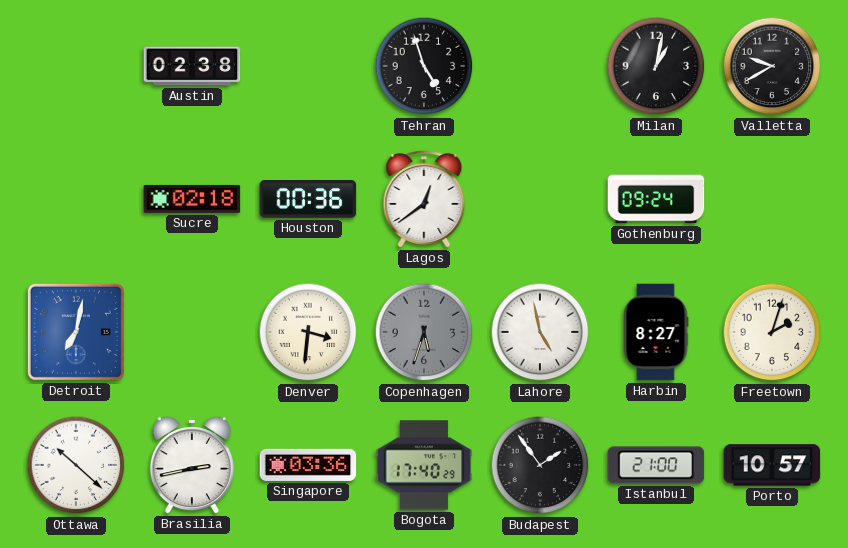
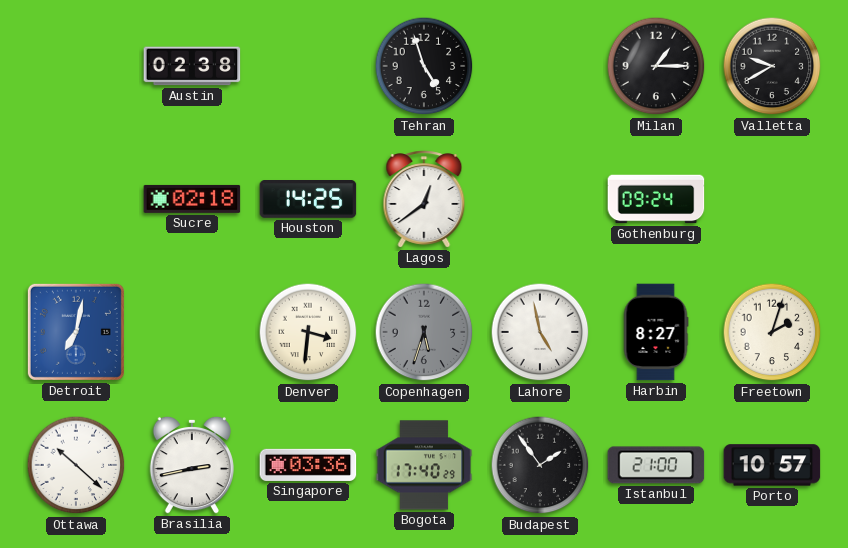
Milan: 1:02 -> 1:15
Houston: 00:36 -> 14:25
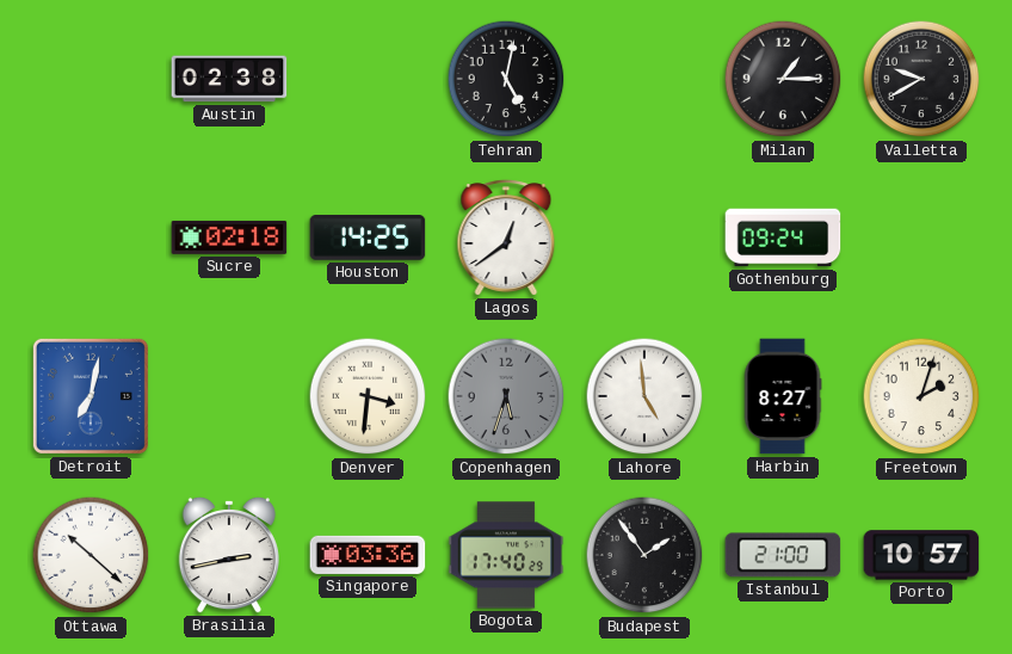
Tehran: 4:57 -> 5:02
Lahore: 4:58 -> 4:59
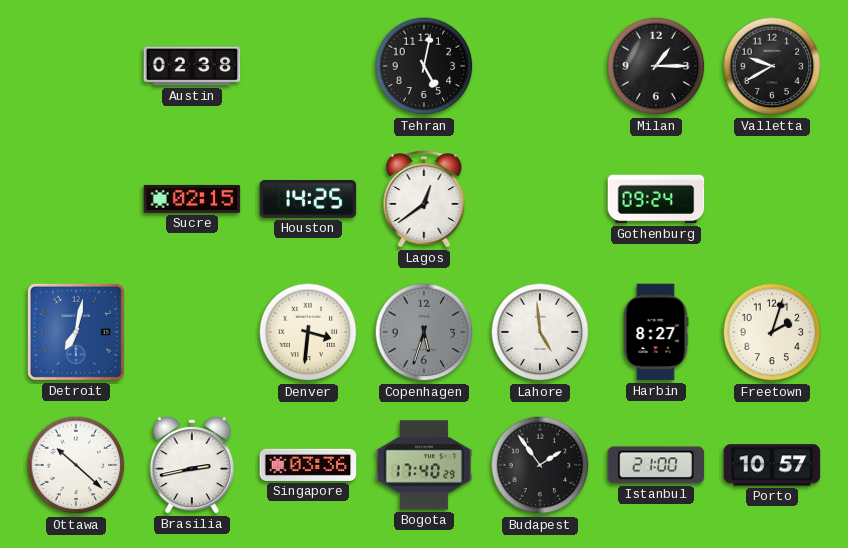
Sucre: 02:18 -> 02:15
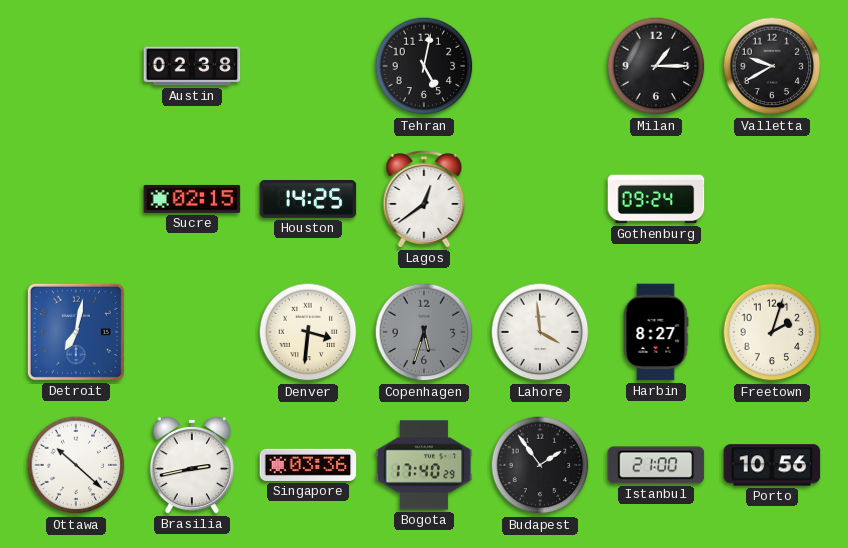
Lahore: 4:59 -> 3:59
Porto: 10:57 -> 10:56
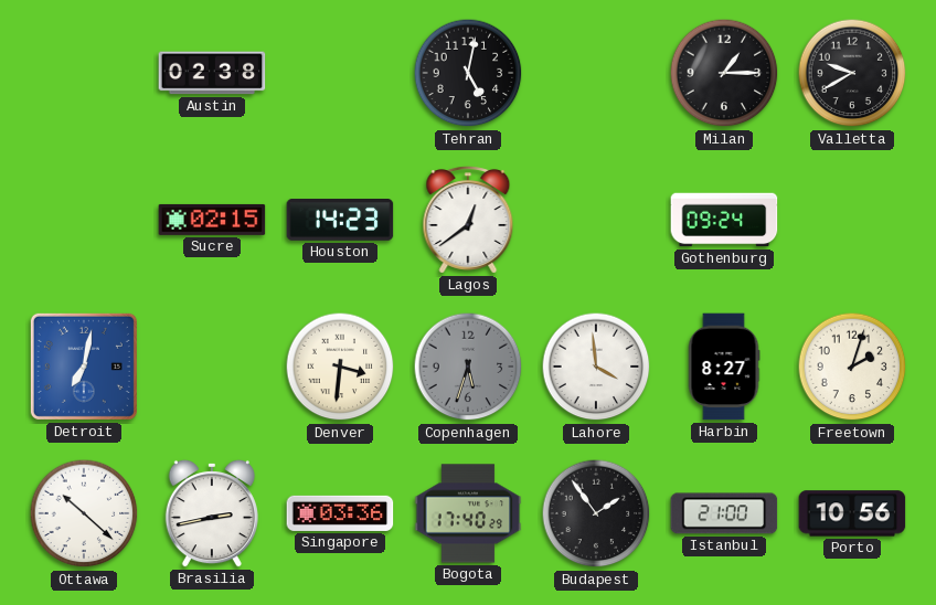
Houston: 14:25 -> 14:23
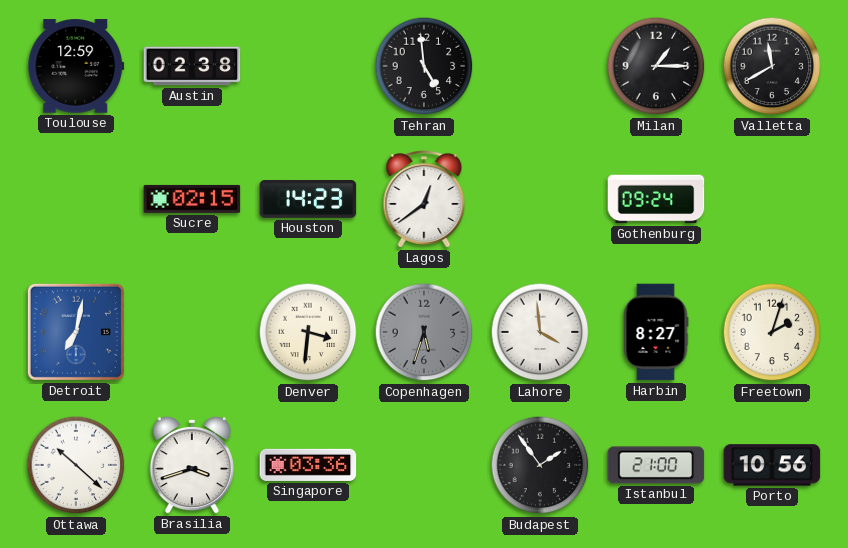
Toulouse: none -> 12:59
Tehran: 5:02 -> 4:59
Valletta: 9:40 -> 11:40
Brasilia: 2:43 -> 3:42
Bogota: 17:40 -> none
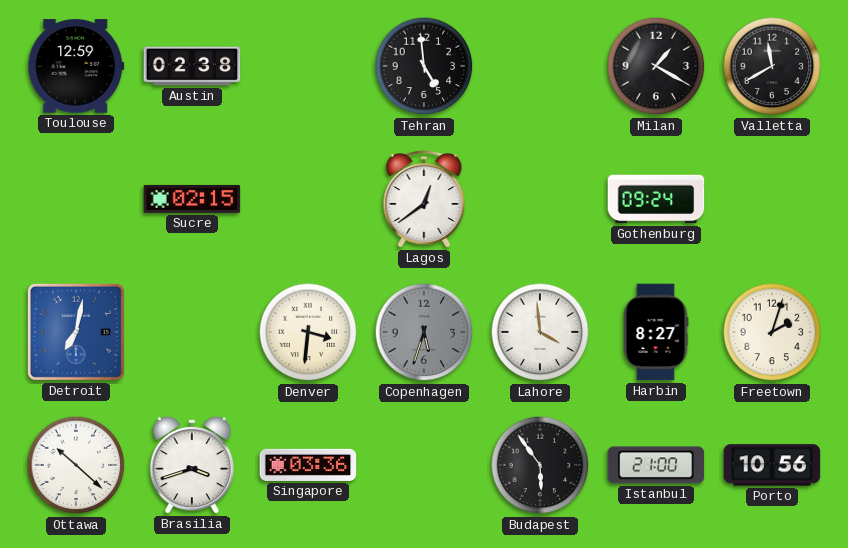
Milan: 1:15 -> 1:20
Houston: 14:23 -> none
Budapest: 1:54 -> 5:54
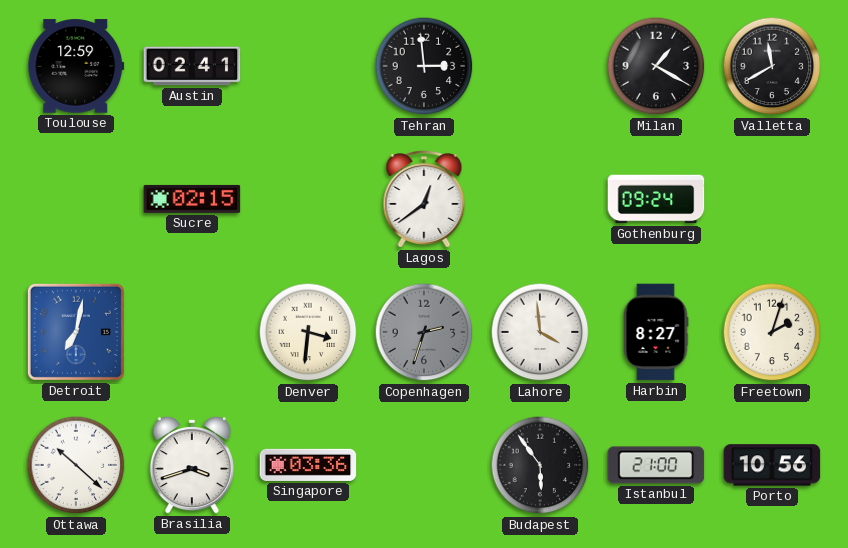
Austin: 02:38 -> 02:41
Tehran: 4:59 -> 2:59
Copenhagen: 5:33 -> 2:33
